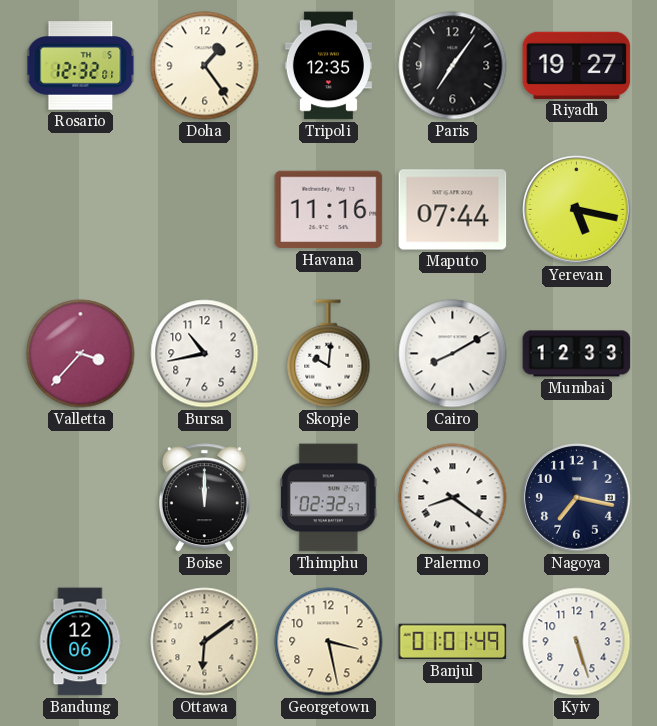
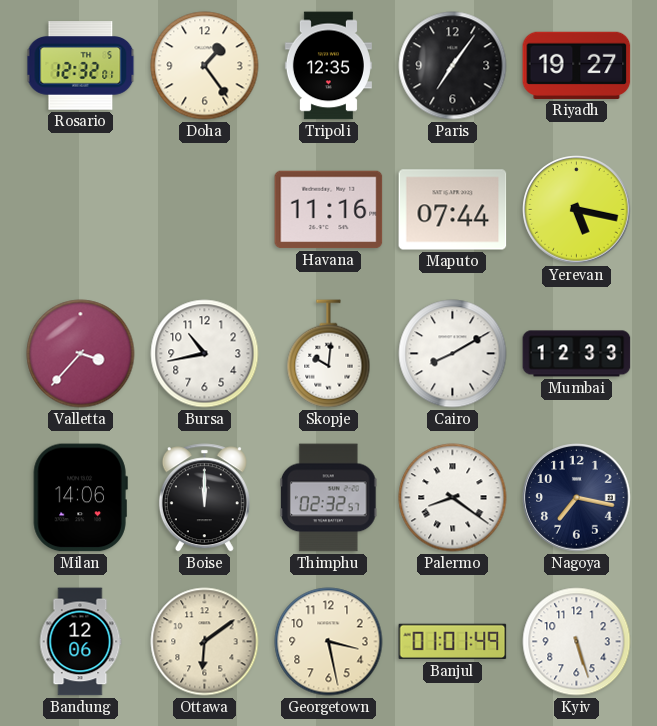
Milan: none -> 14:06
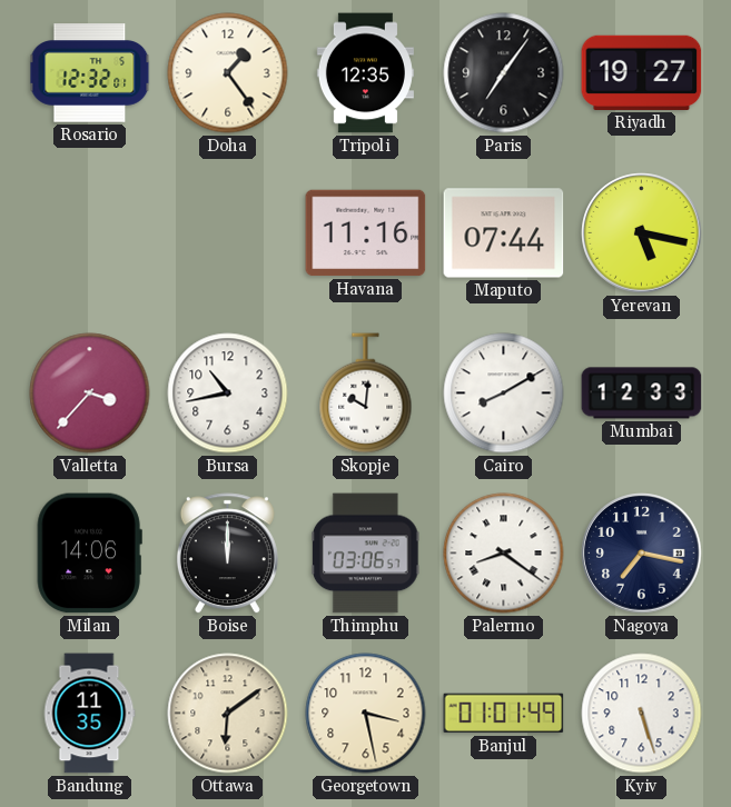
Thimphu: 02:32 -> 03:06
Bandung: 12:06 -> 11:35
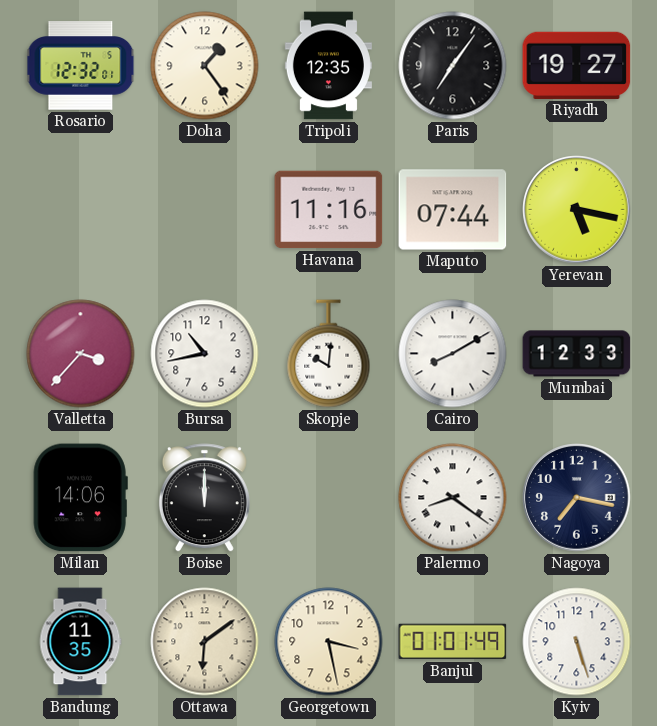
Thimphu: 03:06 -> none
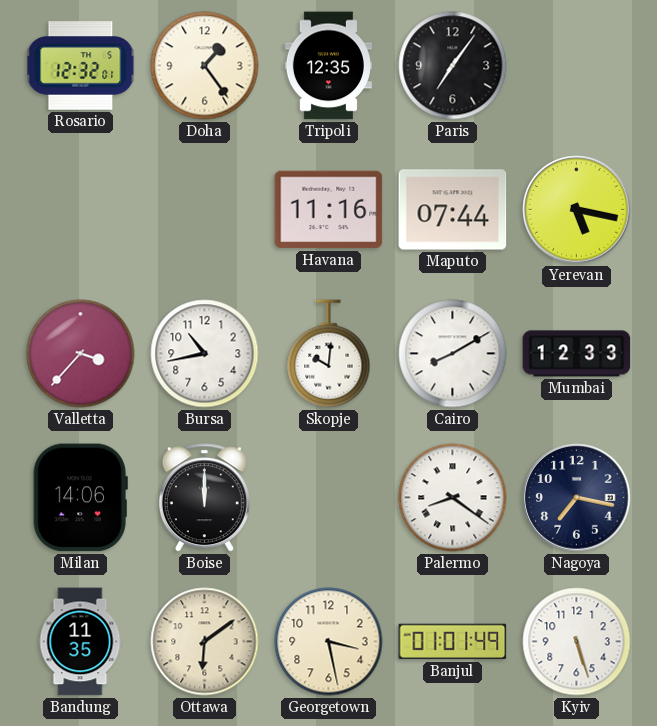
Riyadh: 19:27 -> none
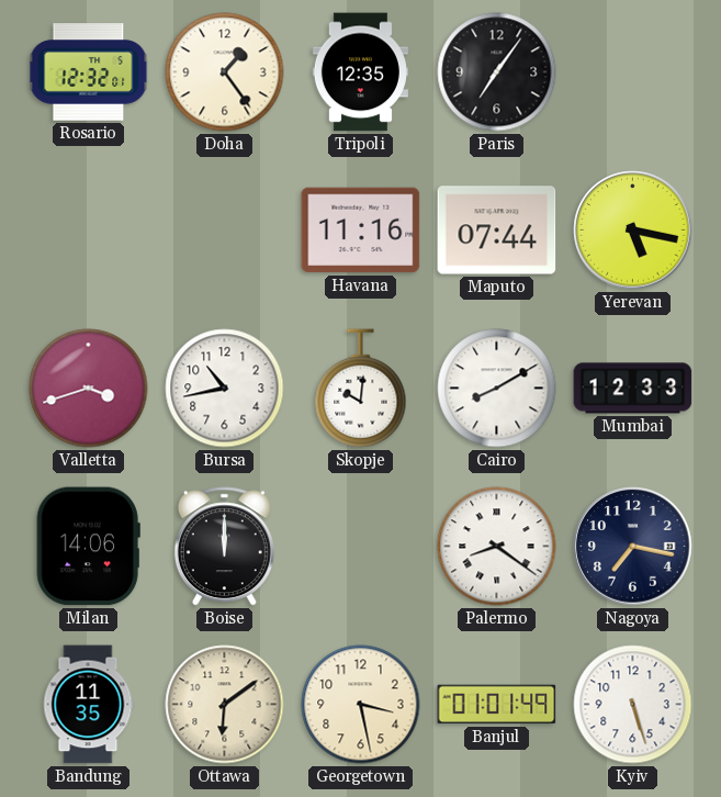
Valletta: 3:37 -> 3:42
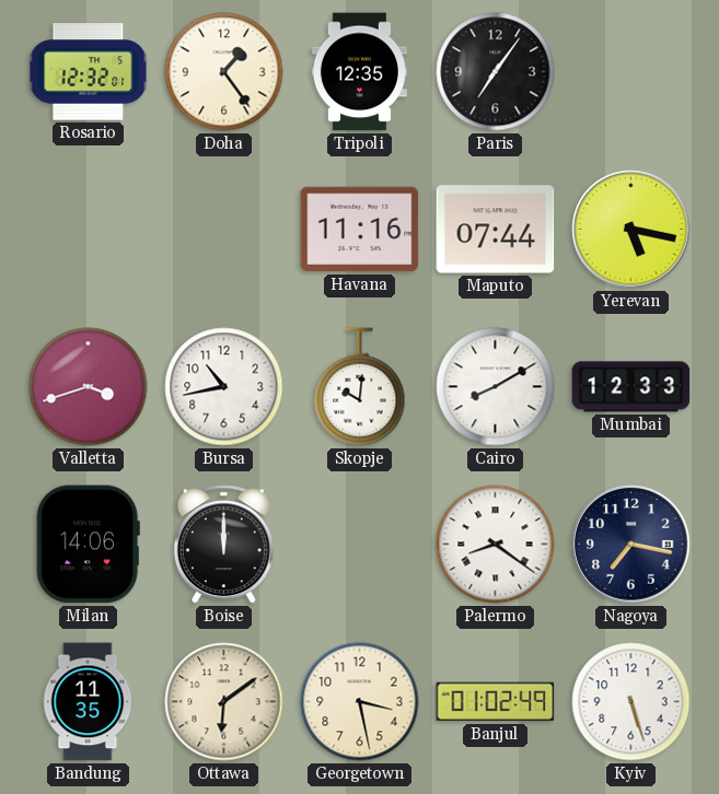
Banjul: 01:01 -> 01:02
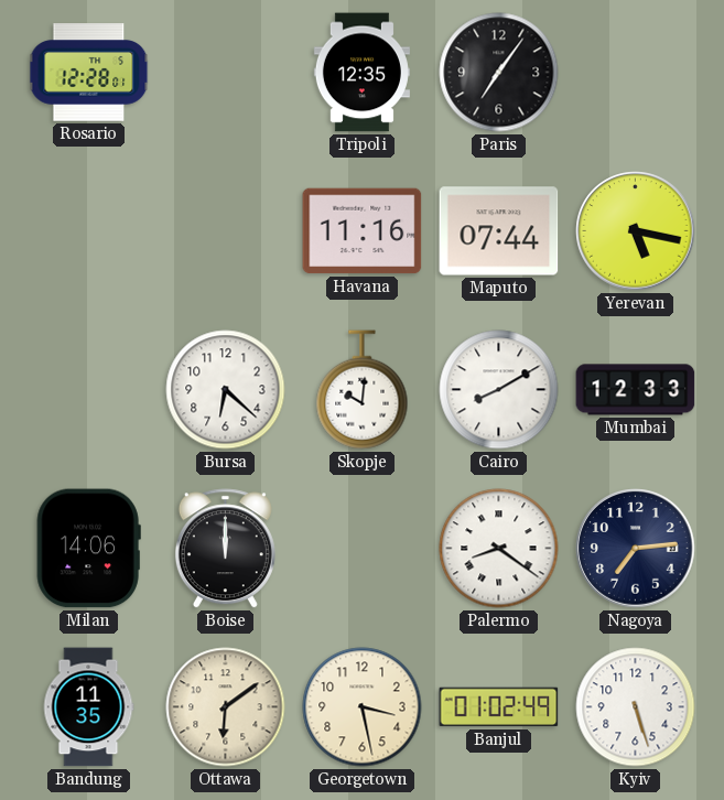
Rosario: 12:32 -> 12:28
Doha: 1:24 -> none
Valletta: 3:42 -> none
Bursa: 10:43 -> 6:22
Nagoya: 7:17 -> 7:14
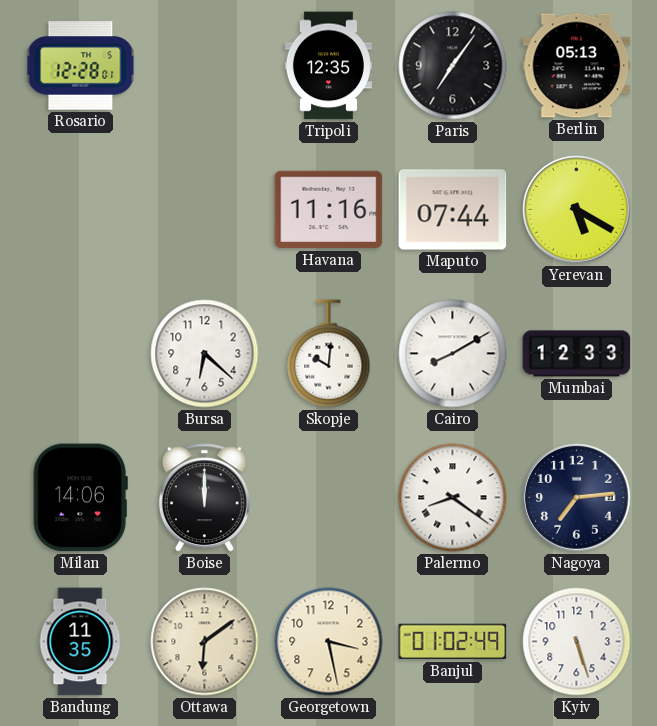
Berlin: none -> 05:13
Yerevan: 5:17 -> 5:20
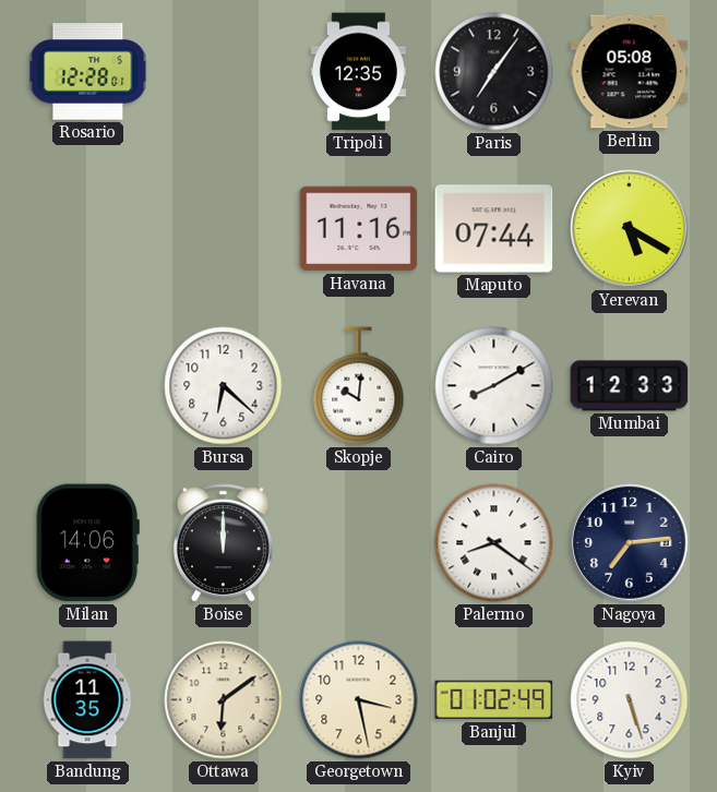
Berlin: 05:13 -> 05:08
